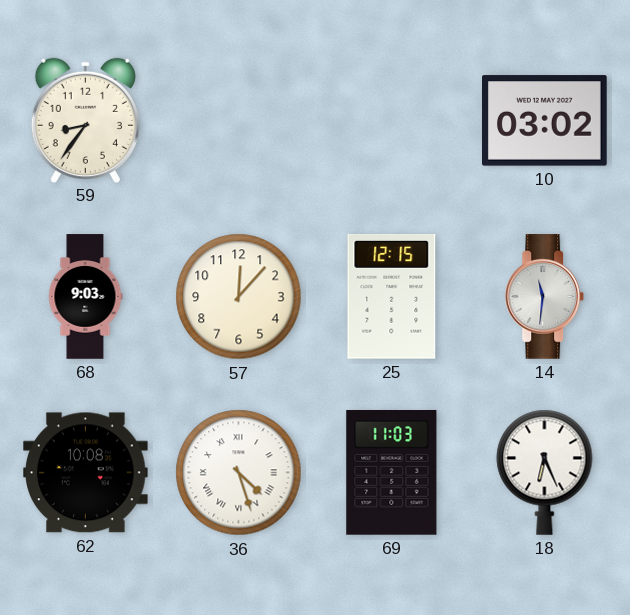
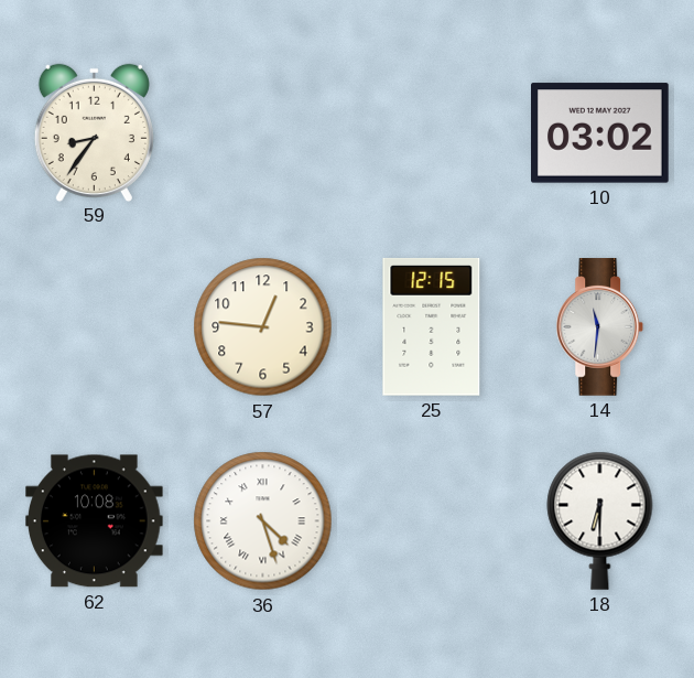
68: 9:03 -> none
57: 12:07 -> 12:46
69: 11:03 -> none
18: 6:26 -> 6:30
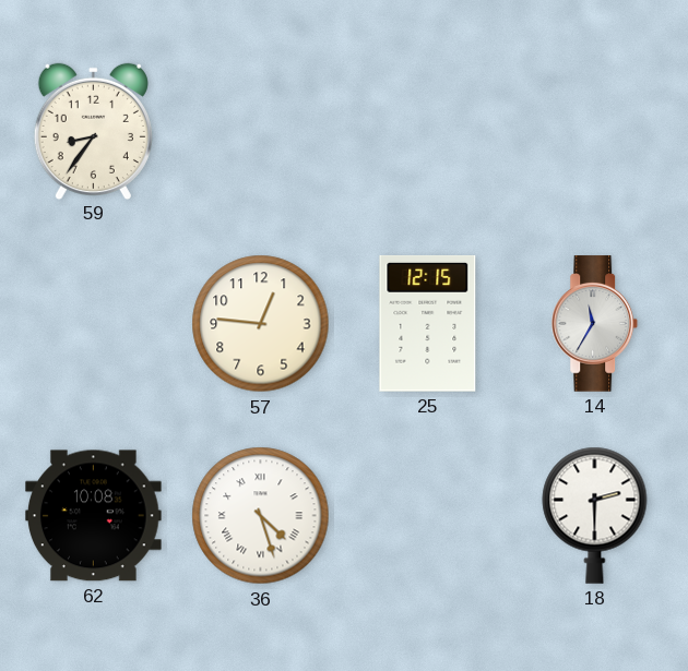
10: 03:02 -> none
14: 11:31 -> 11:35
18: 6:30 -> 2:30
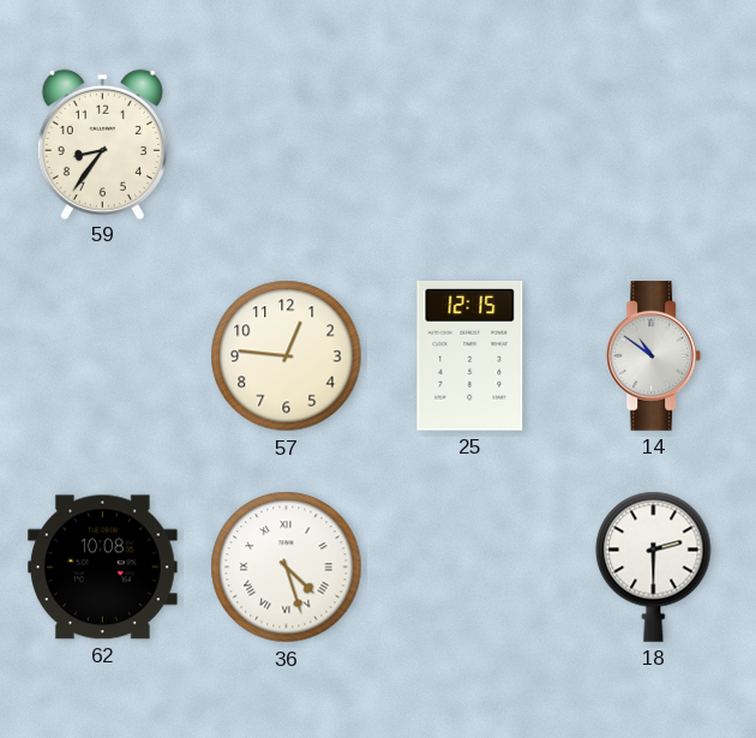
14: 11:35 -> 10:51
